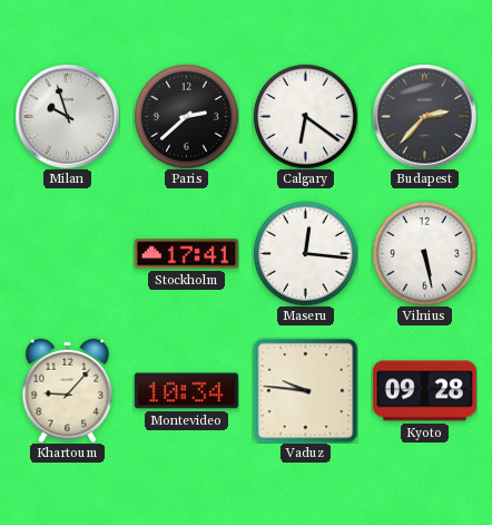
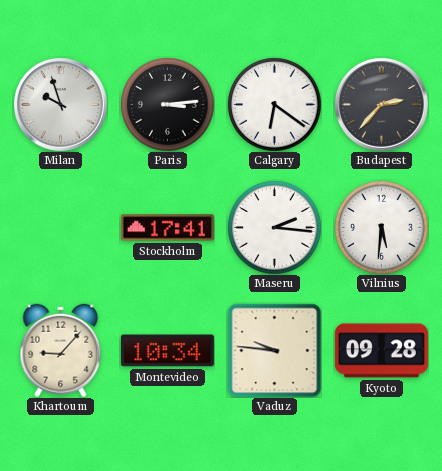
Paris: 2:38 -> 3:14
Maseru: 12:16 -> 2:16
Vilnius: 5:28 -> 5:31
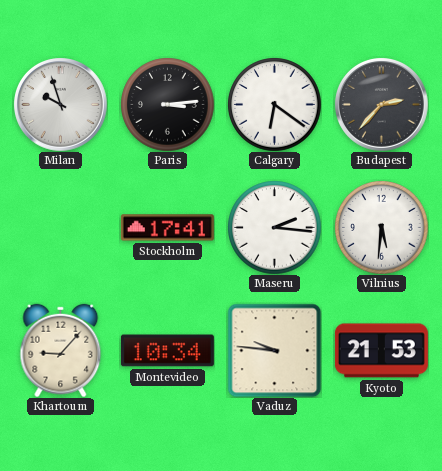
Kyoto: 09:28 -> 21:53
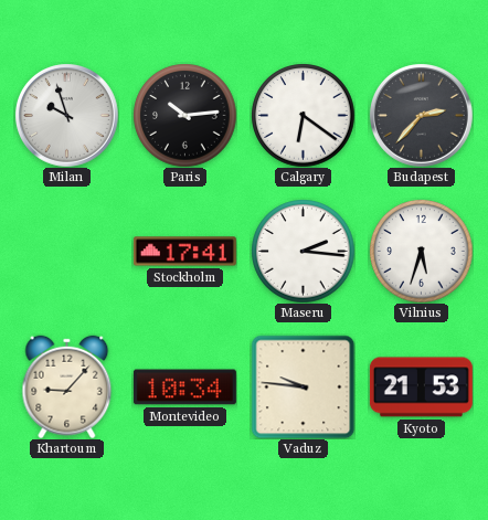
Paris: 3:14 -> 10:14
Vilnius: 5:31 -> 5:33
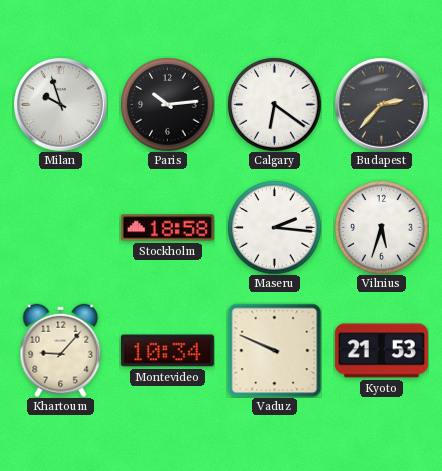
Stockholm: 17:41 -> 18:58
Vaduz: 9:46 -> 9:49
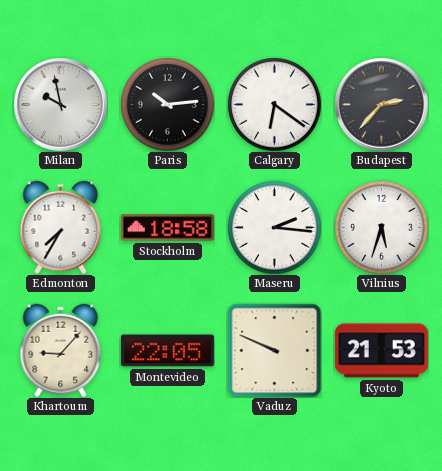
Milan: 9:57 -> 9:58
Edmonton: none -> 7:35
Montevideo: 10:34 -> 22:05
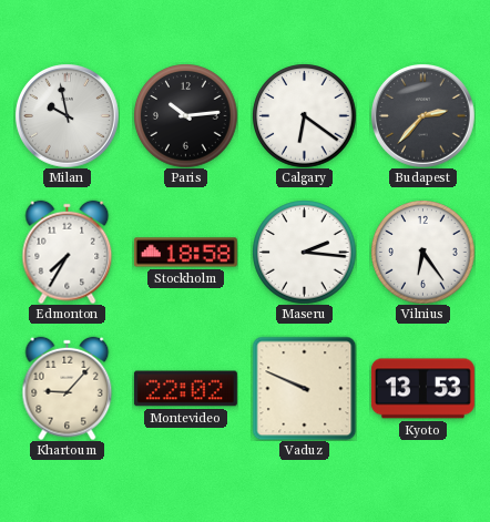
Vilnius: 5:33 -> 6:24
Montevideo: 22:05 -> 22:02
Kyoto: 21:53 -> 13:53
